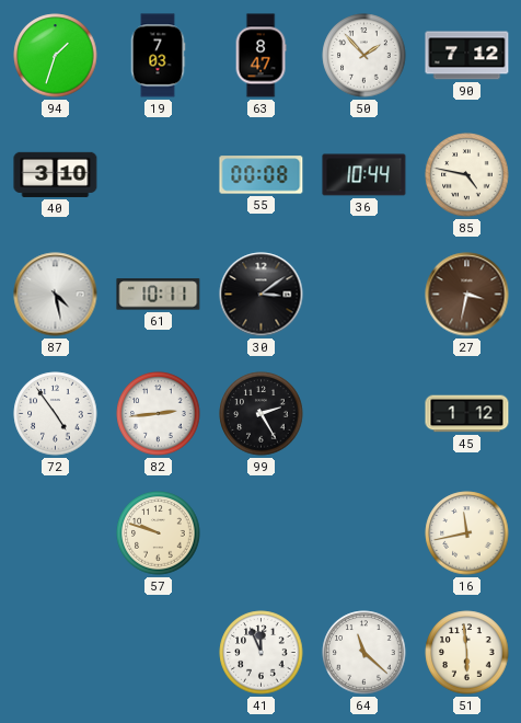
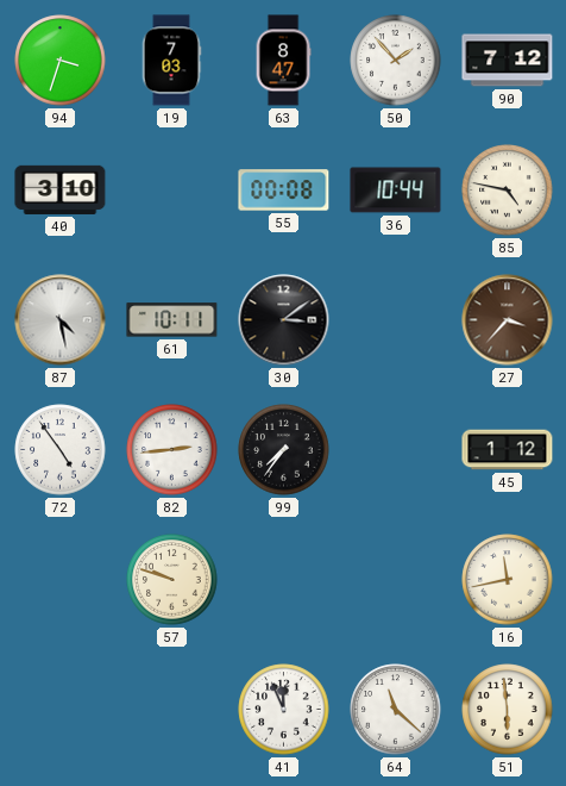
94: 1:33 -> 3:33
27: 3:32 -> 3:37
99: 2:25 -> 7:36
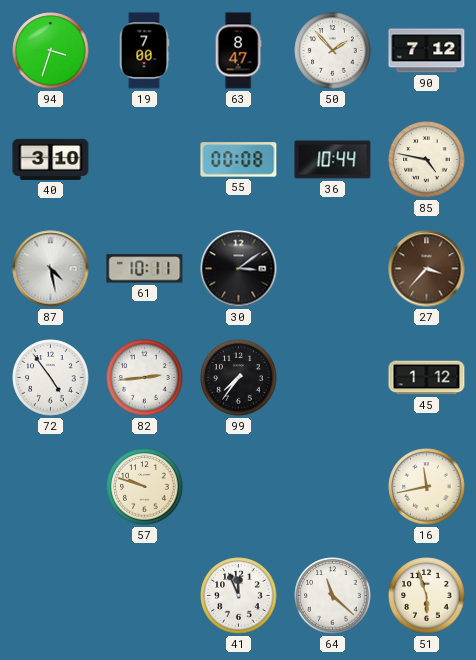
19: 7:03 -> 7:00
51: 5:59 -> 5:57
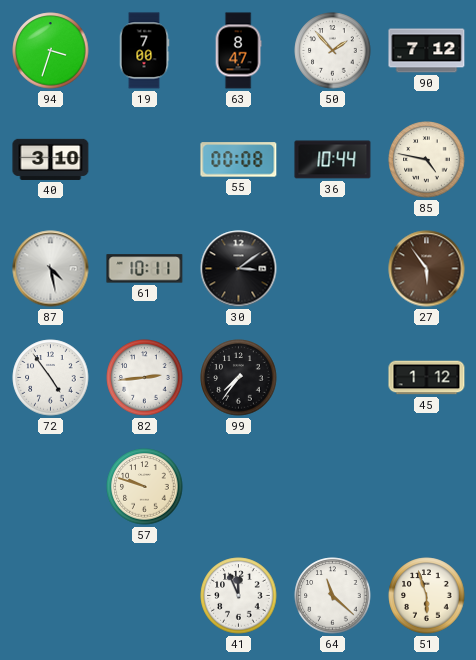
27: 3:37 -> 5:54
16: 11:43 -> none
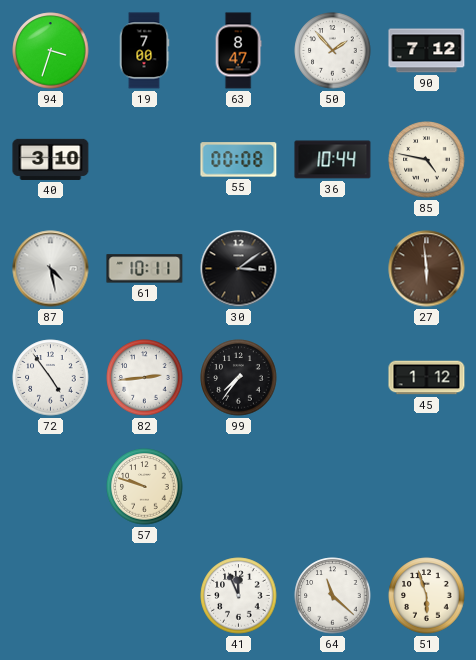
27: 5:54 -> 5:59
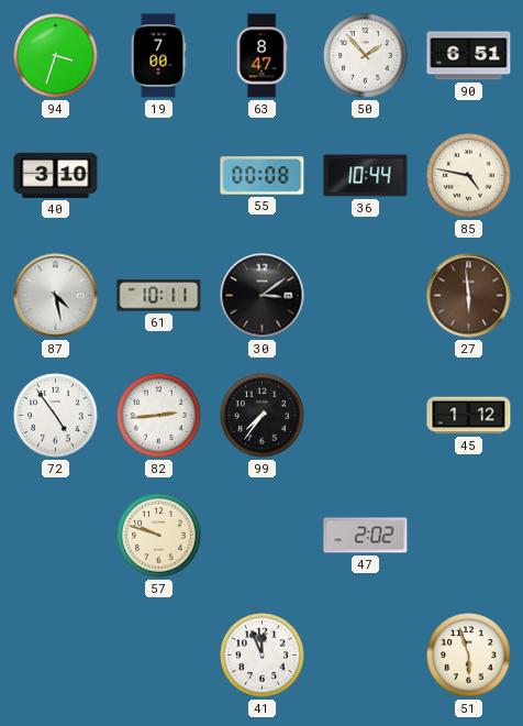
90: 7:12 -> 6:51
47: none -> 2:02
64: 11:22 -> none
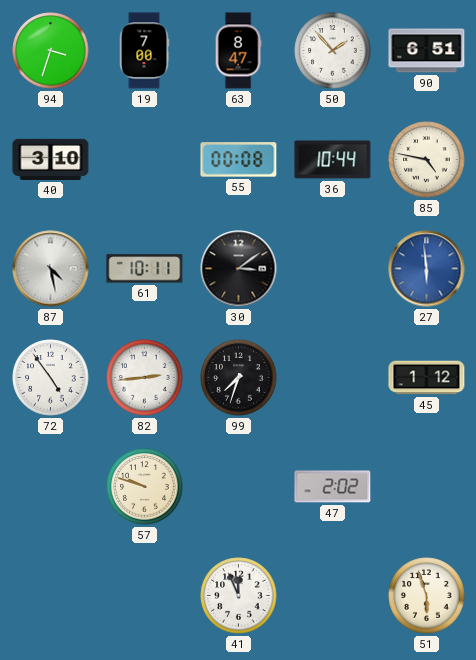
27 dial: brown -> blue
99: 7:36 -> 7:33
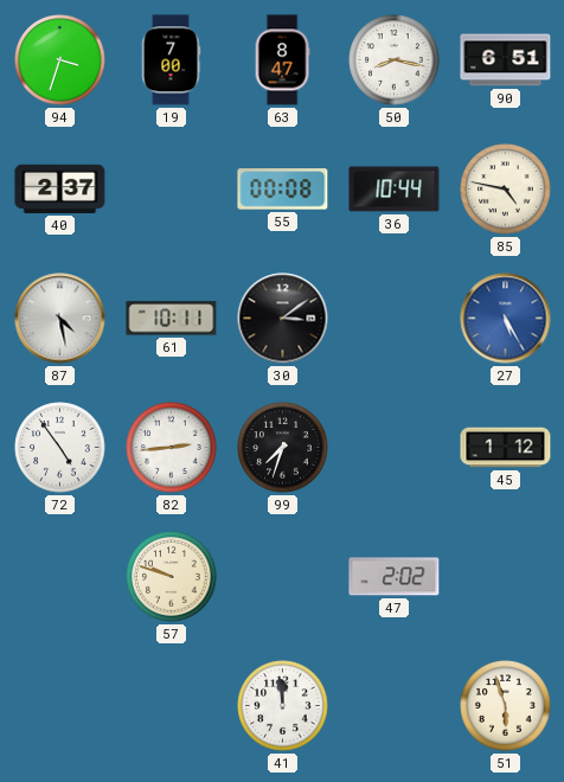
50: 1:53 -> 8:17
40: 3:10 -> 2:37
27: 5:59 -> 5:25
41: 11:56 -> 11:59
